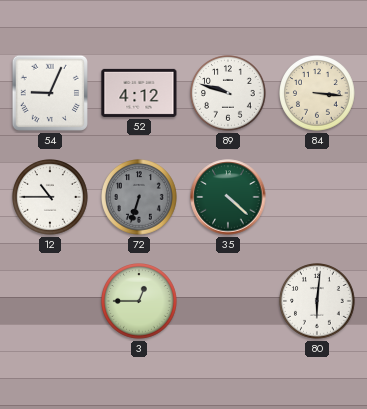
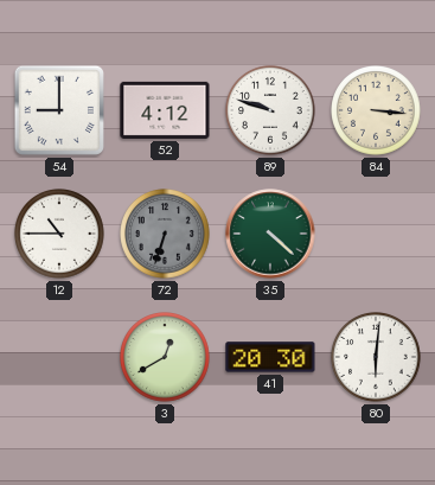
54: 9:04 -> 9:00
3: 12:45 -> 12:40
41: none -> 20:30
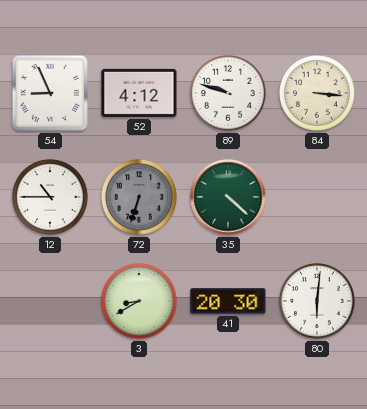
54: 9:00 -> 8:56
3: 12:40 -> 8:40
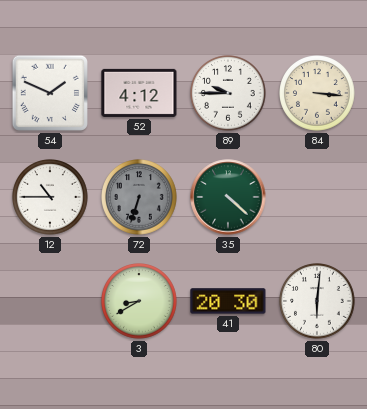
54: 8:56 -> 1:49
89: 9:48 -> 9:45
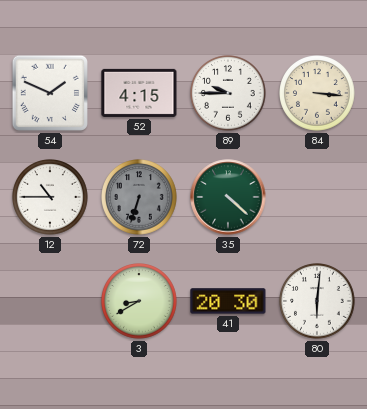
52: 4:12 -> 4:15
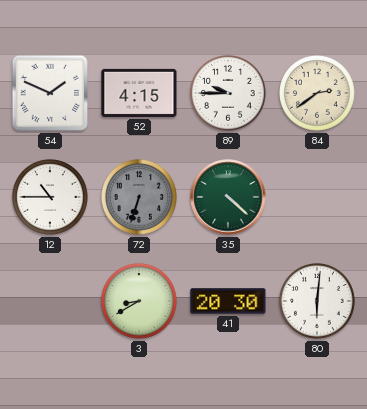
84: 3:16 -> 2:39
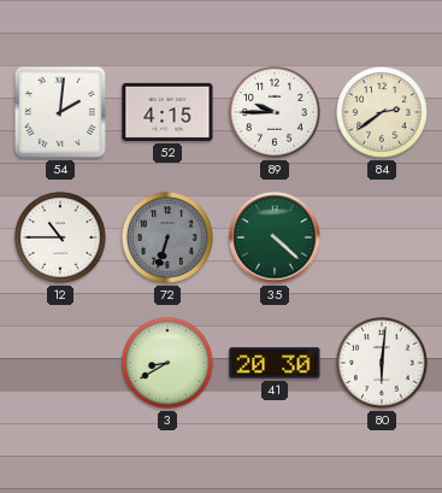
54: 1:49 -> 2:01
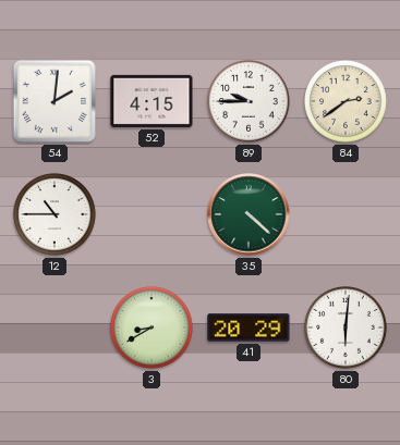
72: 6:33 -> none
41: 20:30 -> 20:29
